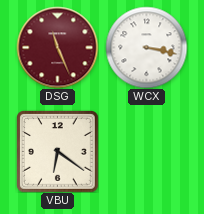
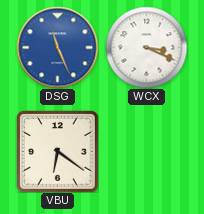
DSG dial: burgundy -> blue
WCX: 3:17 -> 3:19
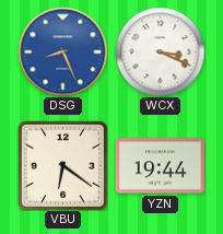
DSG: 11:26 -> 8:26
YZN: none -> 19:44
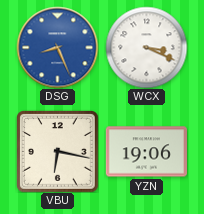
VBU: 6:21 -> 6:17
YZN: 19:44 -> 19:06
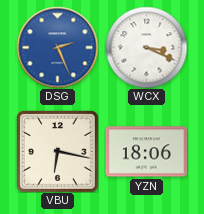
DSG: 8:26 -> 2:26
YZN: 19:06 -> 18:06
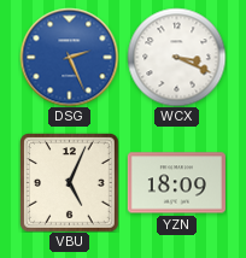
VBU: 6:17 -> 5:04
YZN: 18:06 -> 18:09
